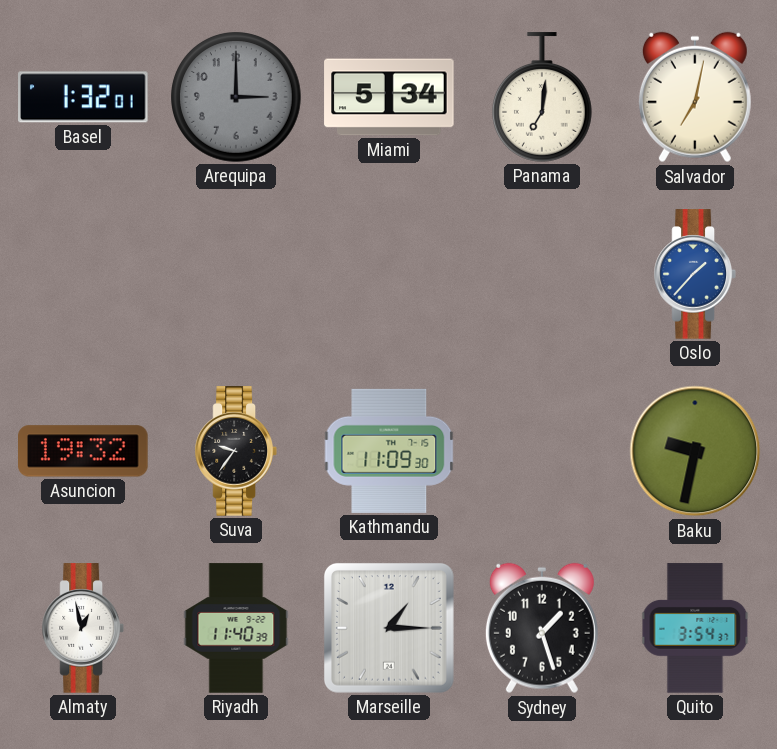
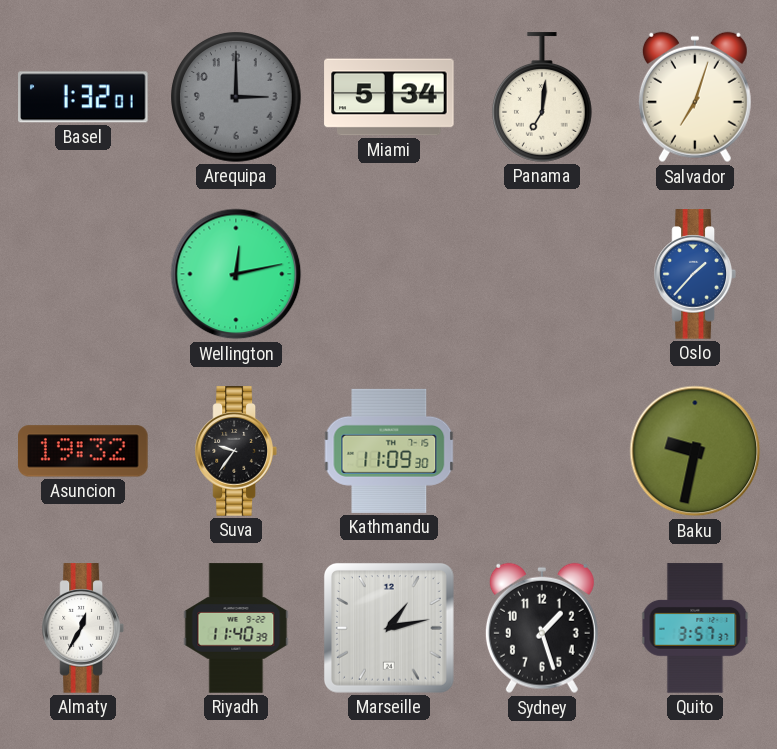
Salvador: 7:02 -> 7:03
Wellington: none -> 12:13
Almaty: 12:58 -> 12:35
Marseille: 1:15 -> 1:13
Quito: 3:54 -> 3:57
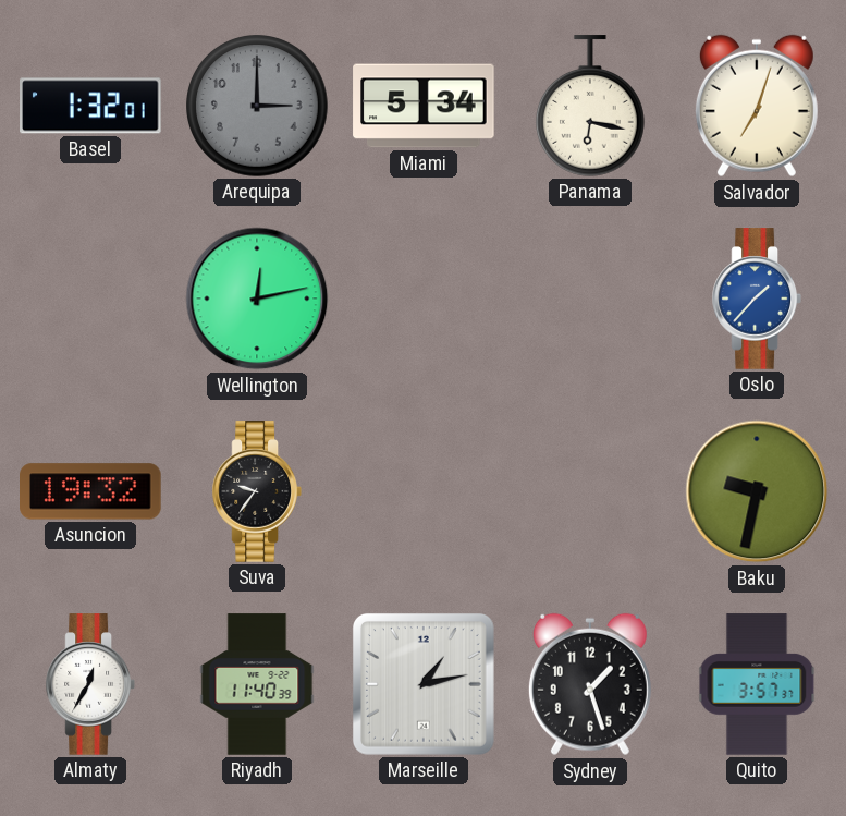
Panama: 7:01 -> 6:17
Kathmandu: 11:09 -> none
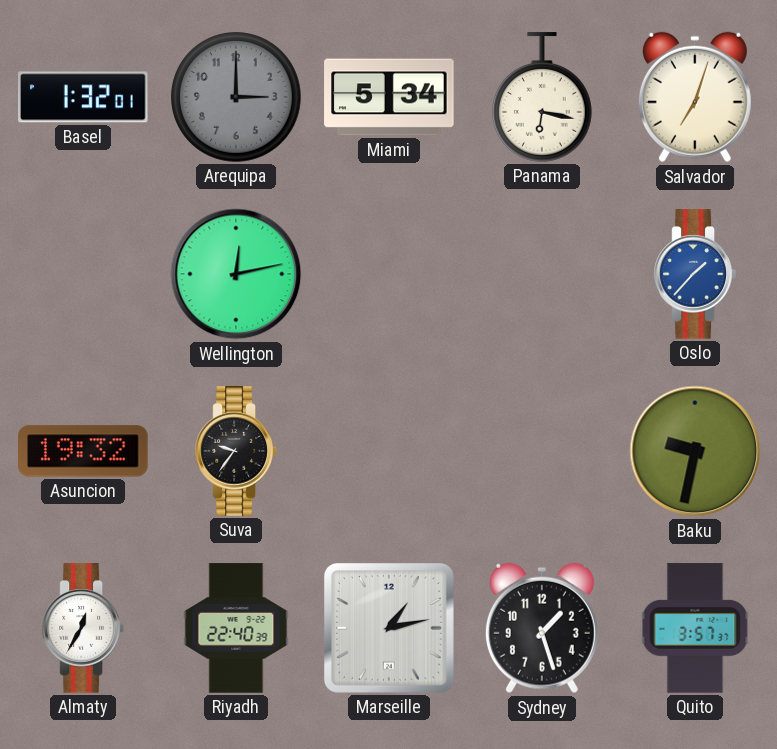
Riyadh: 11:40 -> 22:40
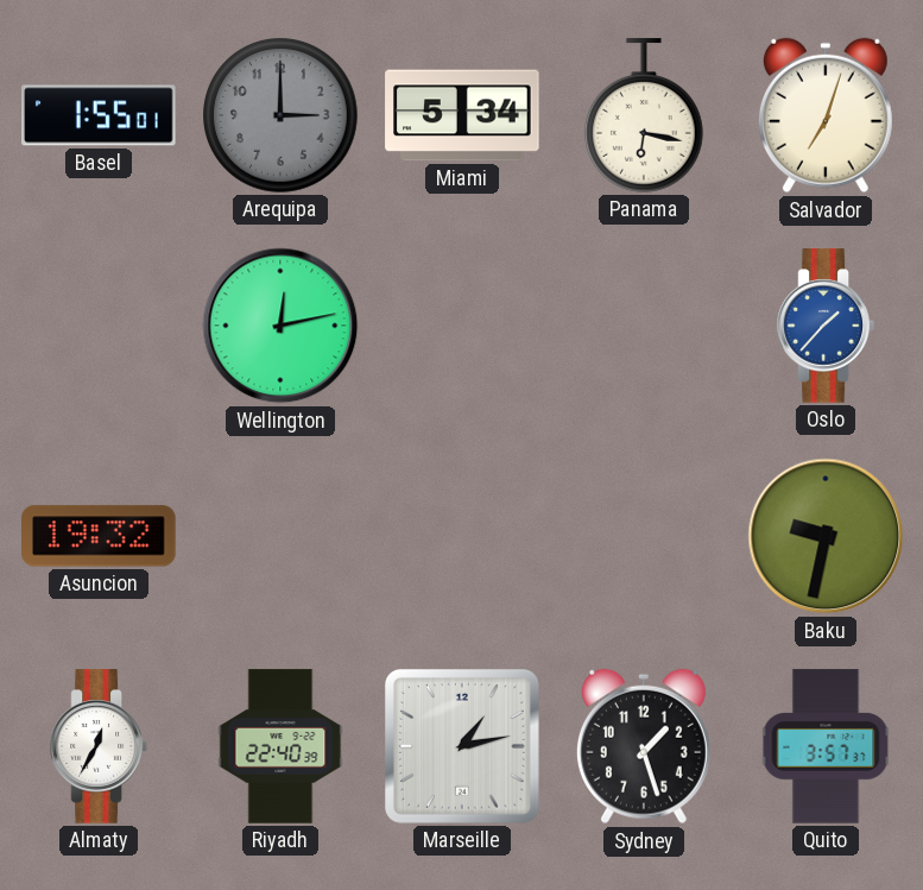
Basel: 1:32 -> 1:55
Suva: 9:36 -> none
